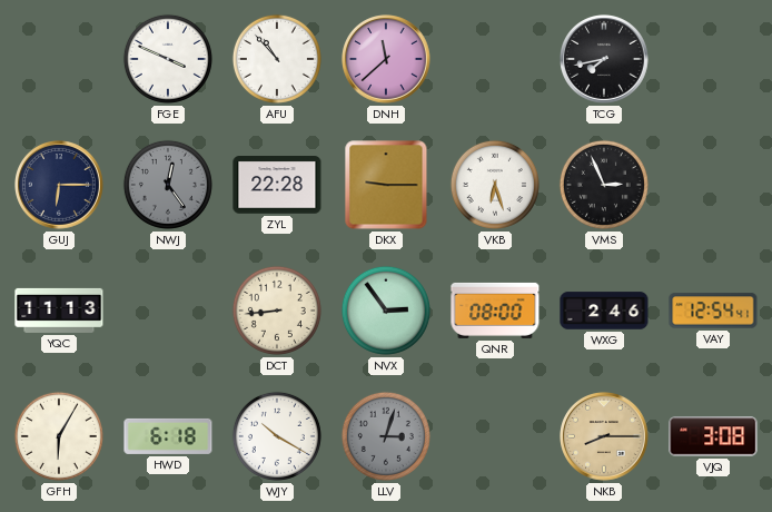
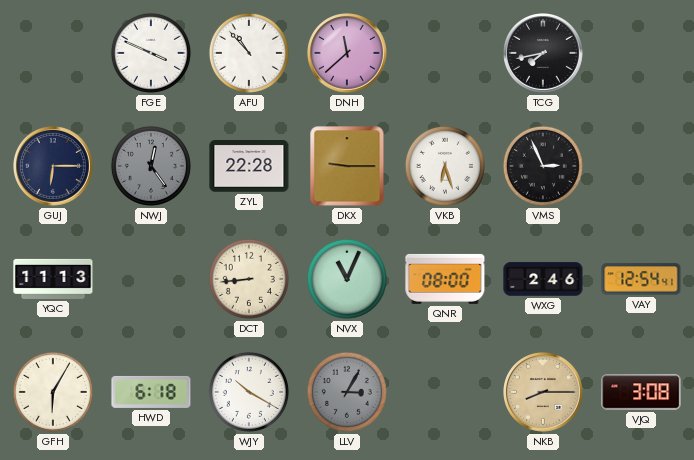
NVX: 2:54 -> 11:04
LLV: 3:03 -> 3:05
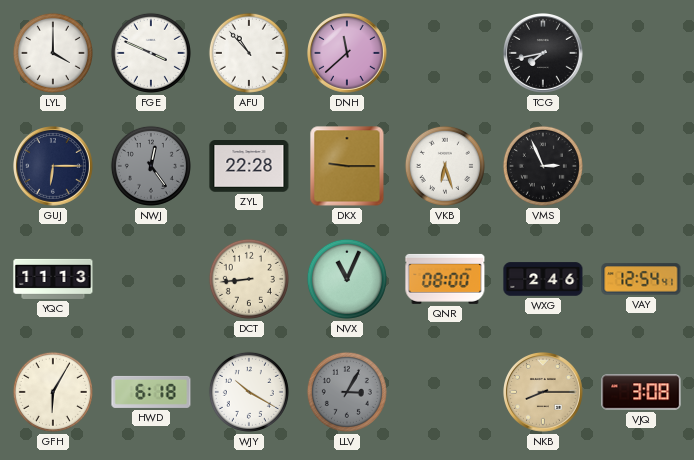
LYL: none -> 4:00
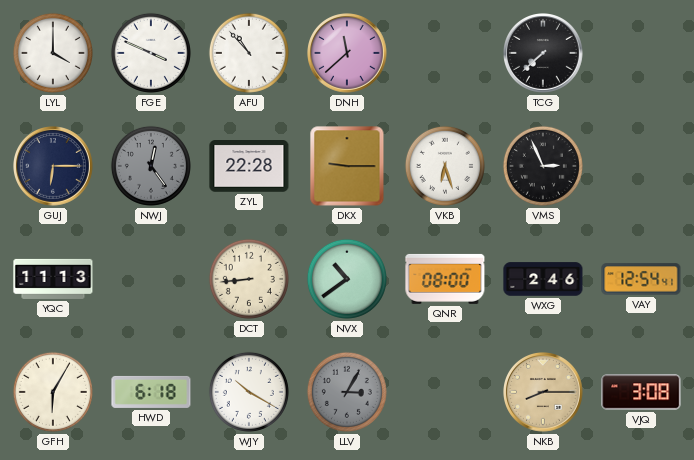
TCG: 7:43 -> 7:38
NVX: 11:04 -> 10:39
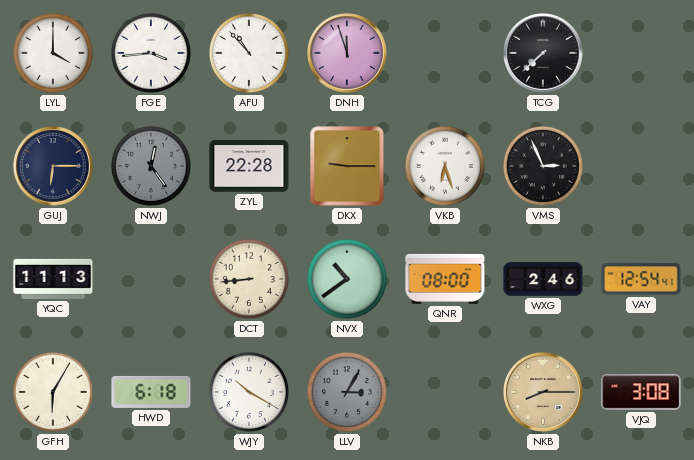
FGE: 3:49 -> 3:44
DNH: 11:38 -> 11:57
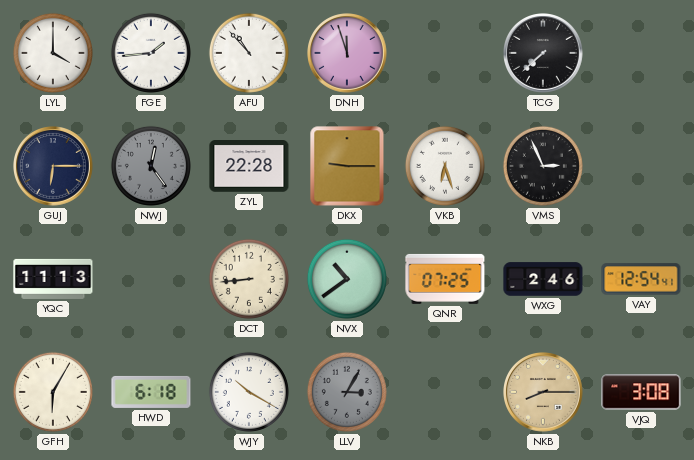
FGE: 3:44 -> 1:44
QNR: 08:00 -> 07:25
